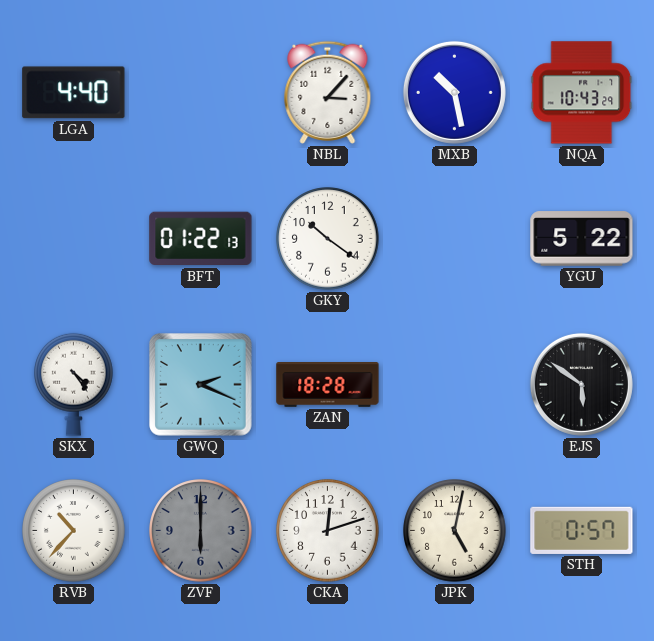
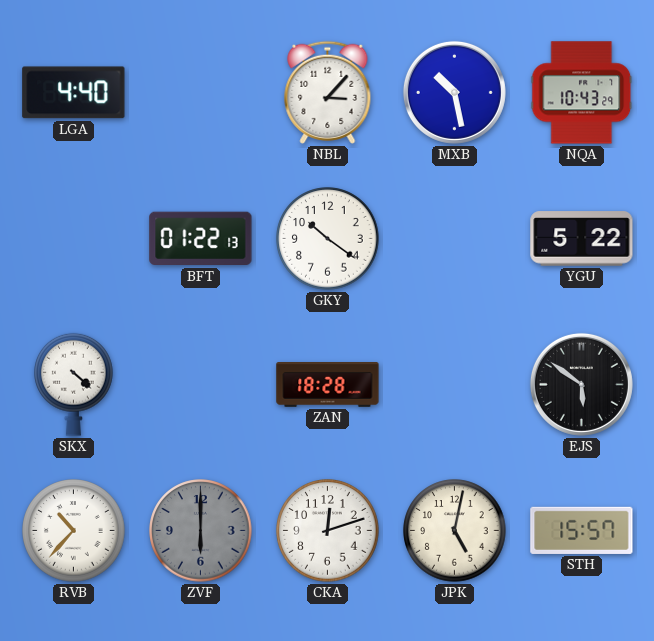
SKX: 4:24 -> 4:22
GWQ: 2:19 -> none
STH: 0:57 -> 15:57
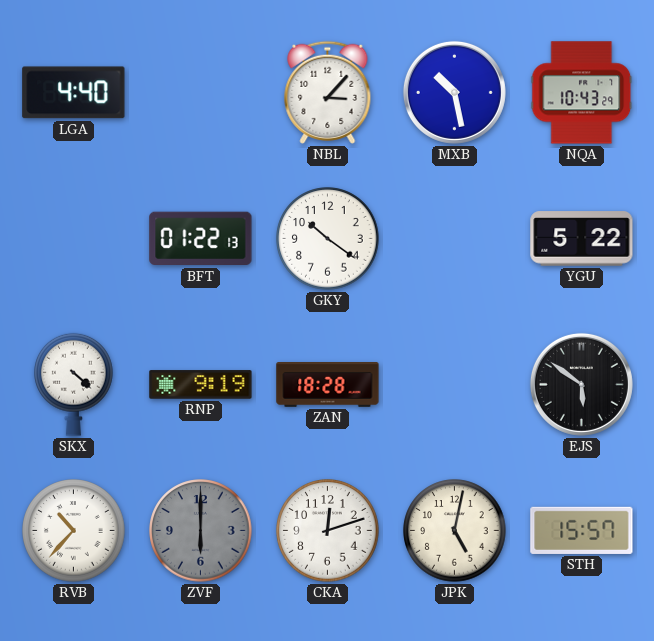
RNP: none -> 9:19
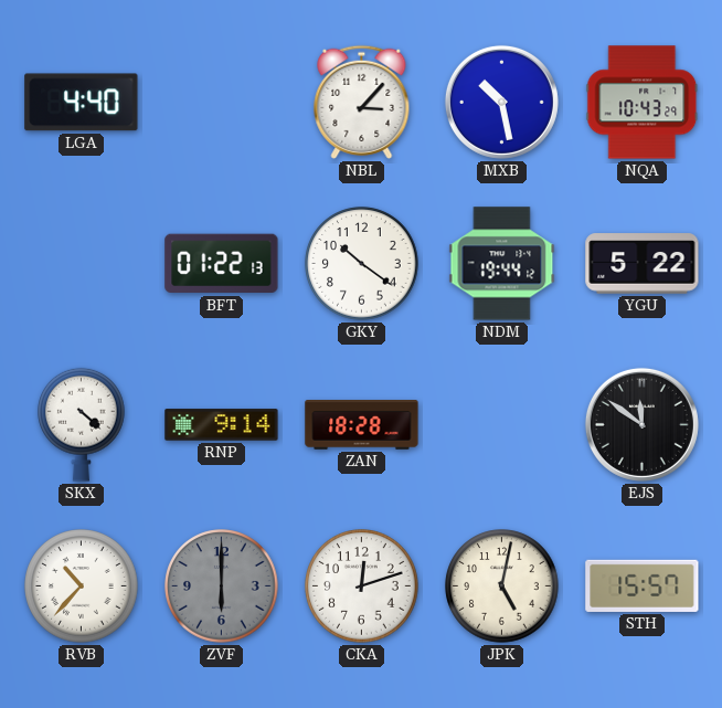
NDM: none -> 19:44
RNP: 9:19 -> 9:14
EJS: 5:51 -> 11:51
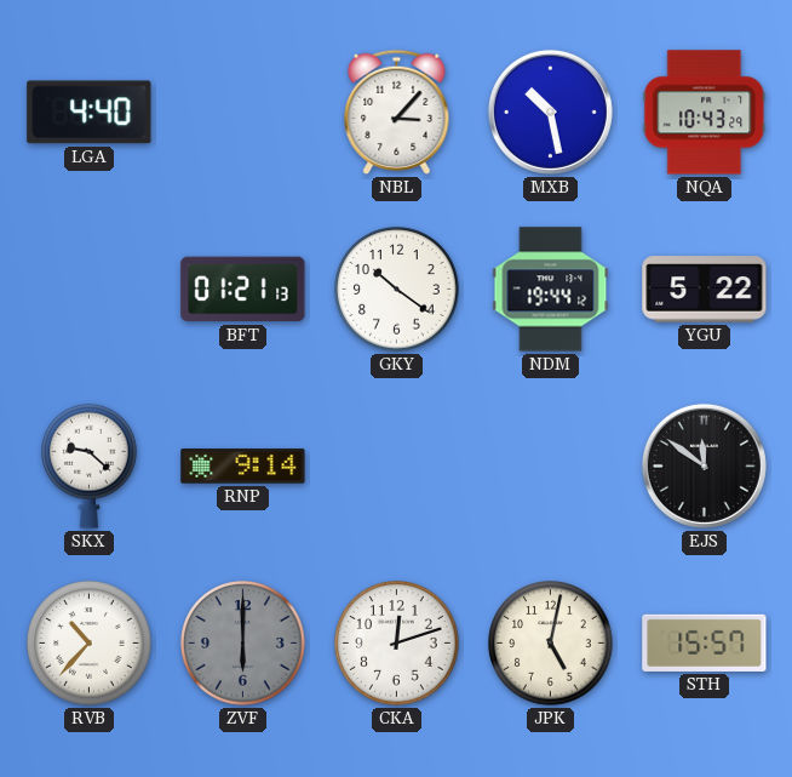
BFT: 01:22 -> 01:21
SKX: 4:22 -> 9:22
ZAN: 18:28 -> none
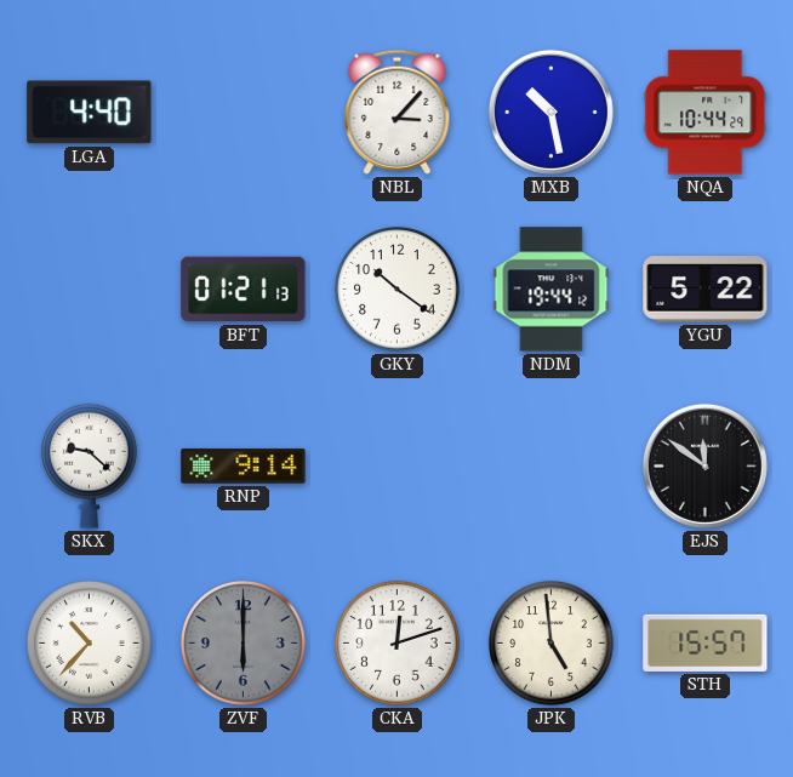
NQA: 10:43 -> 10:44
JPK: 5:02 -> 4:59
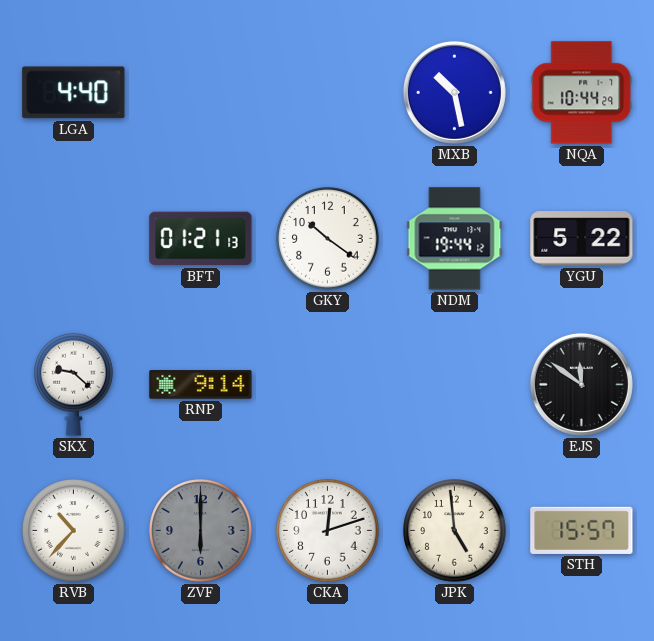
NBL: 3:07 -> none
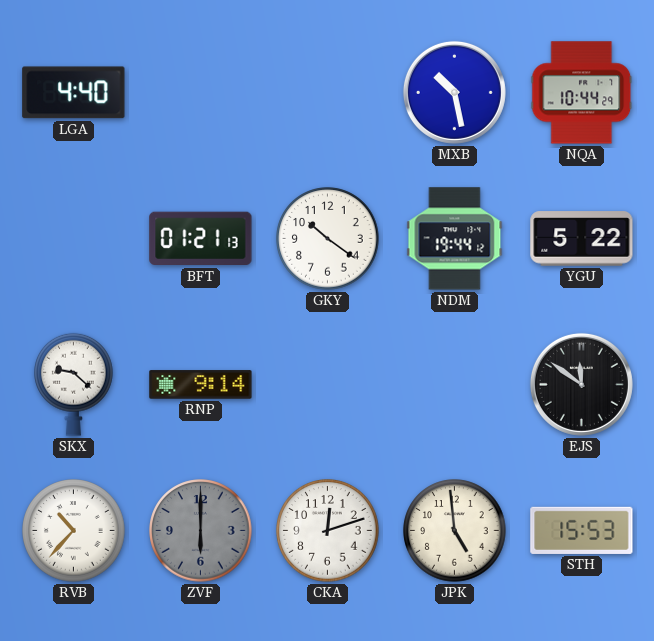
STH: 15:57 -> 15:53
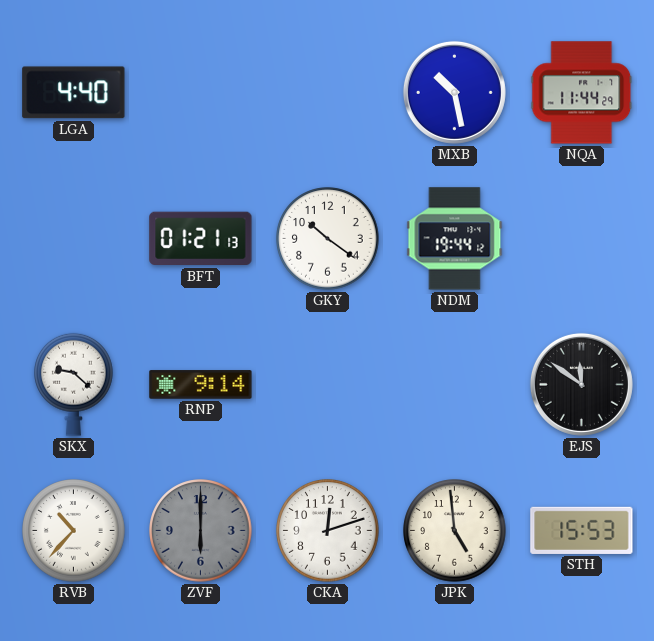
NQA: 10:44 -> 11:44
YGU: 5:22 -> none
